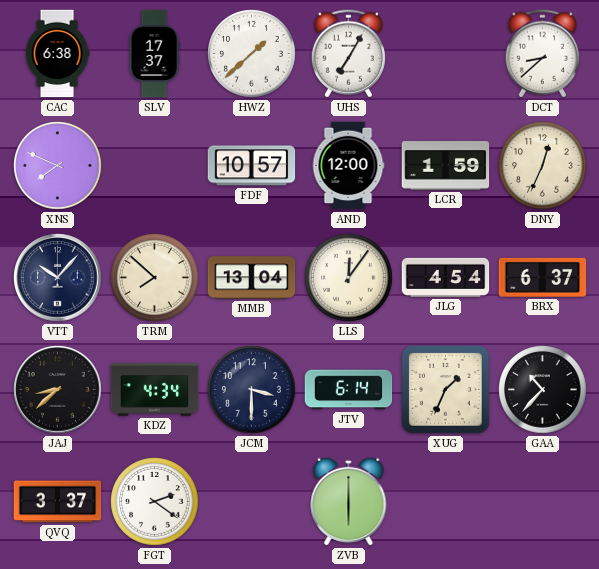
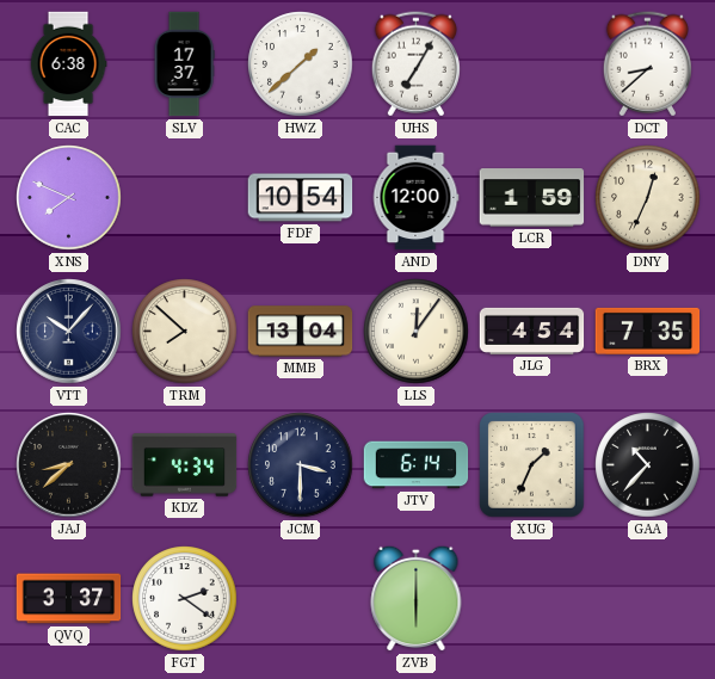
FDF: 10:57 -> 10:54
BRX: 6:37 -> 7:35
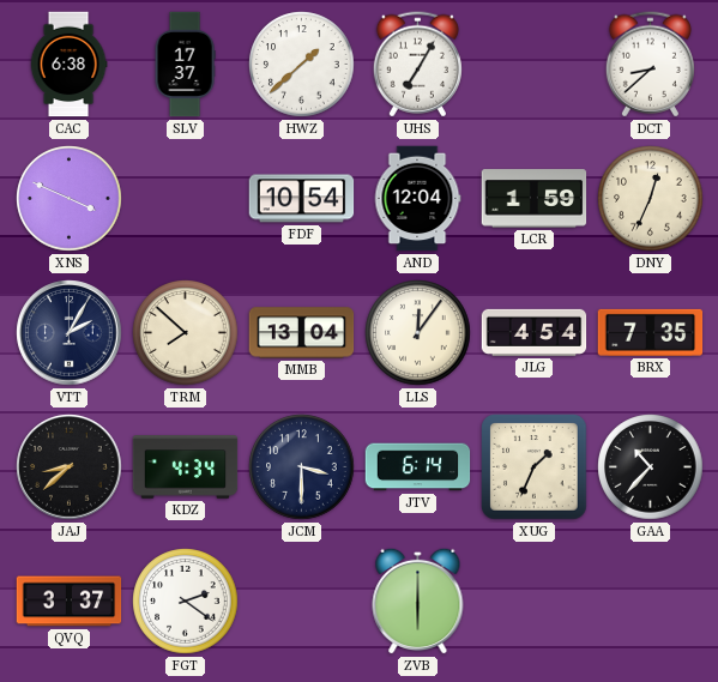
XNS: 7:49 -> 3:49
AND: 12:00 -> 12:04
VTT: 10:07 -> 2:05
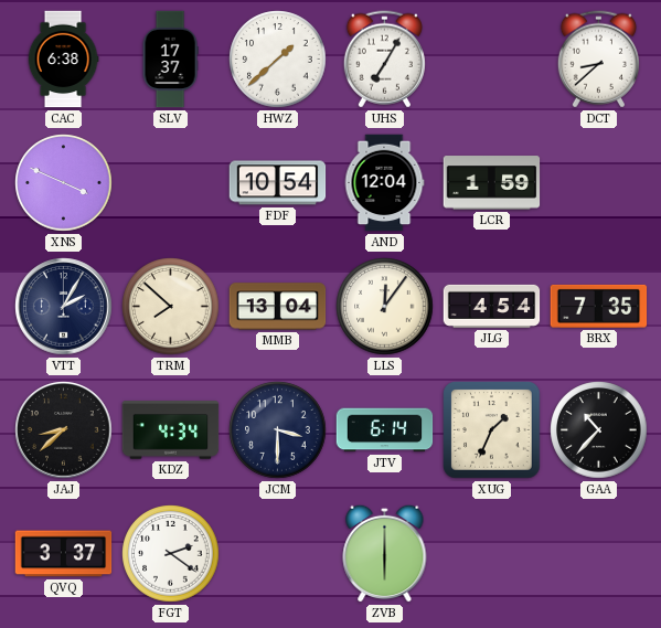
DNY: 12:34 -> none
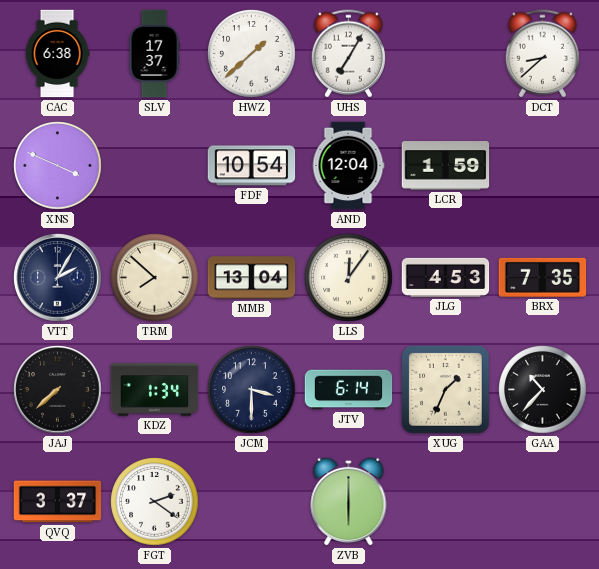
JLG: 4:54 -> 4:53
JAJ: 8:38 -> 7:38
KDZ: 4:34 -> 1:34
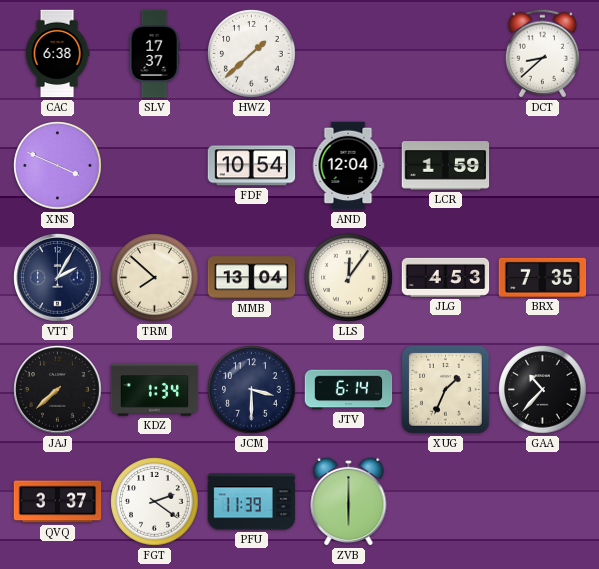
UHS: 7:05 -> none
PFU: none -> 11:39
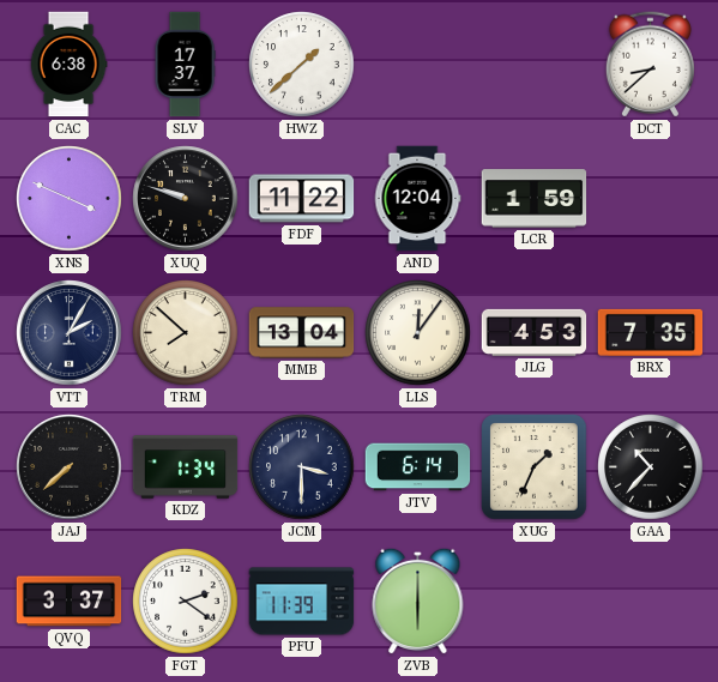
XUQ: none -> 9:48
FDF: 10:54 -> 11:22
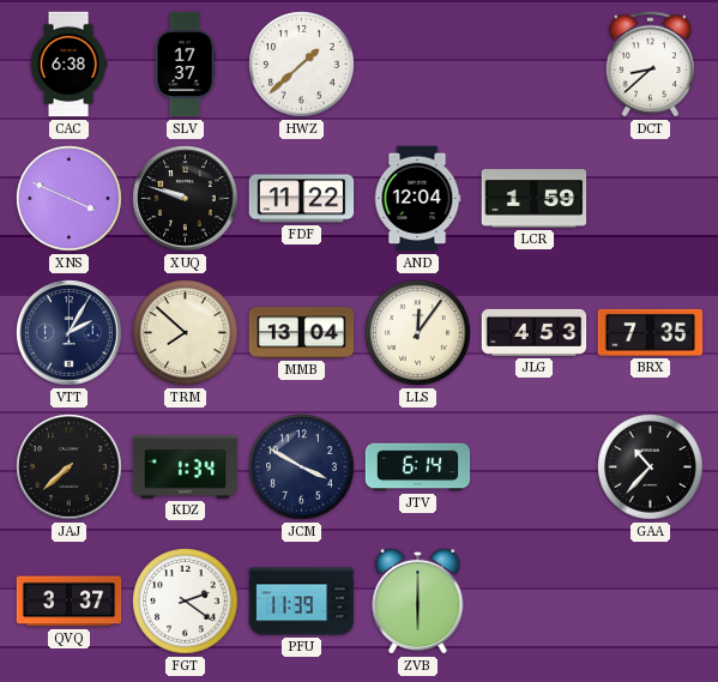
JCM: 3:30 -> 3:50
XUG: 1:34 -> none
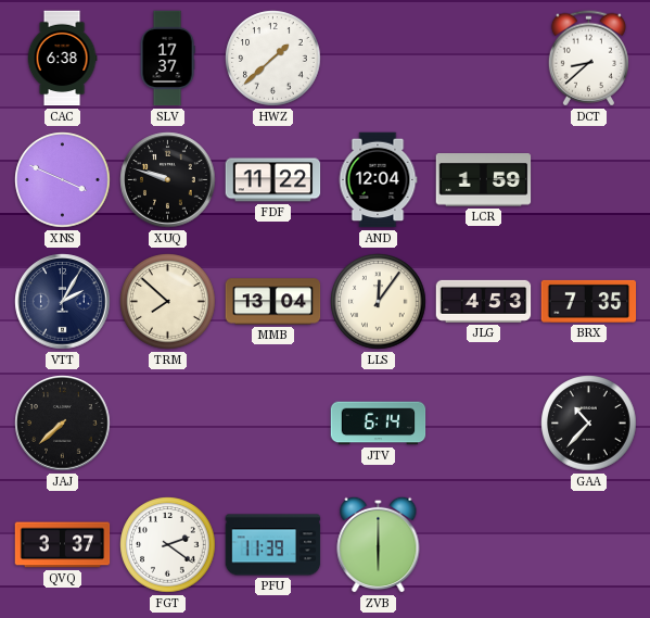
KDZ: 1:34 -> none
JCM: 3:50 -> none
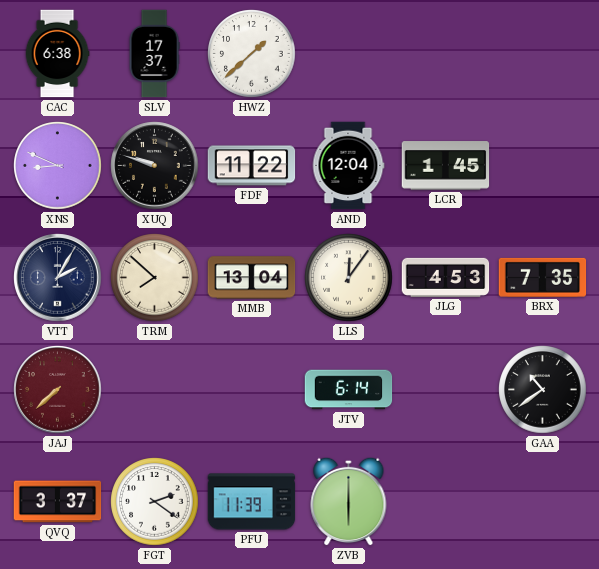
DCT: 8:38 -> none
XNS: 3:49 -> 8:49
LCR: 1:59 -> 1:45
JAJ dial: black -> burgundy
GAA: 10:37 -> 10:39
